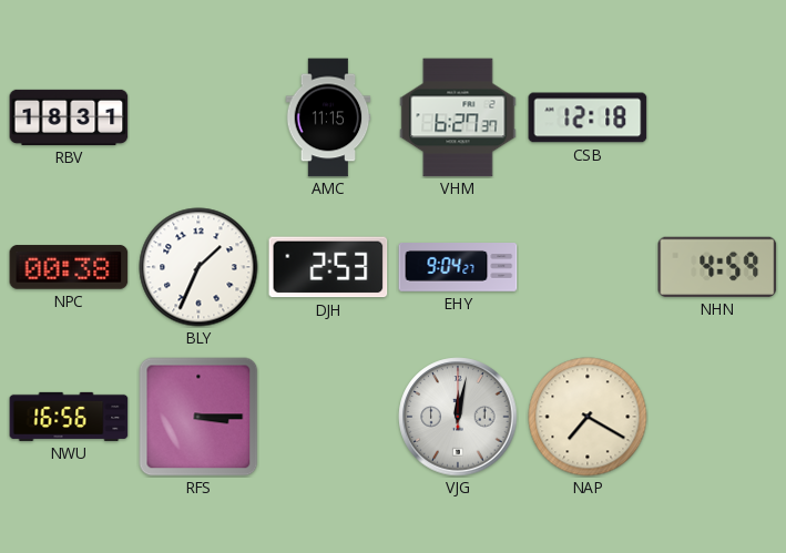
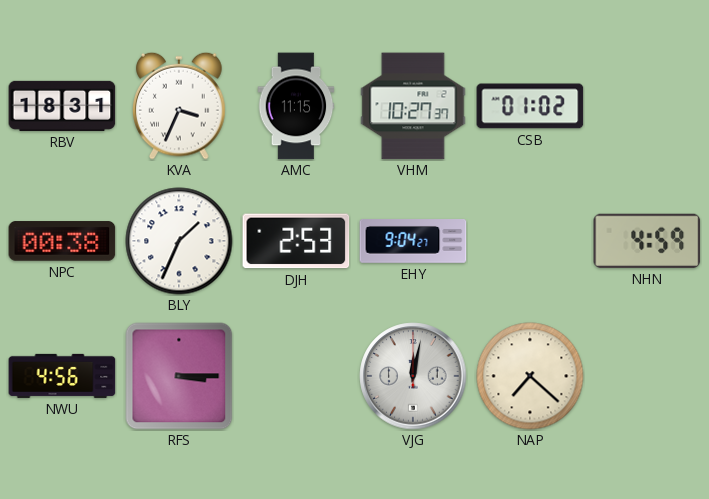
KVA: none -> 3:34
VHM: 6:27 -> 10:27
CSB: 12:18 -> 01:02
NWU: 16:56 -> 4:56
NAP: 7:20 -> 7:22
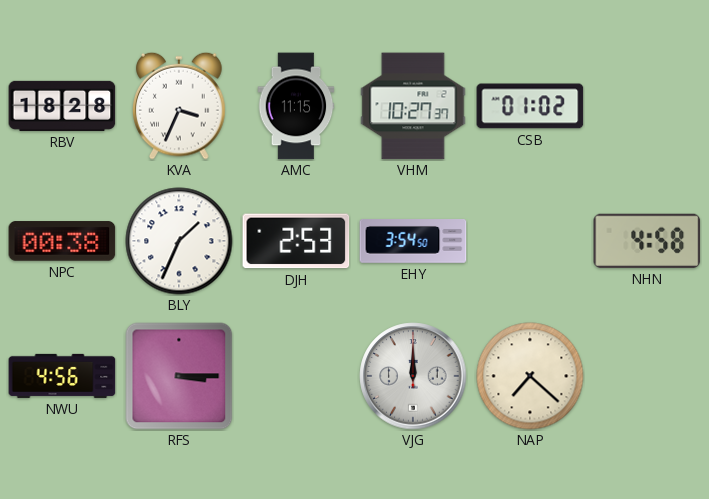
RBV: 18:31 -> 18:28
EHY: 9:04 -> 3:54
NHN: 4:59 -> 4:58
VJG: 12:02 -> 12:00
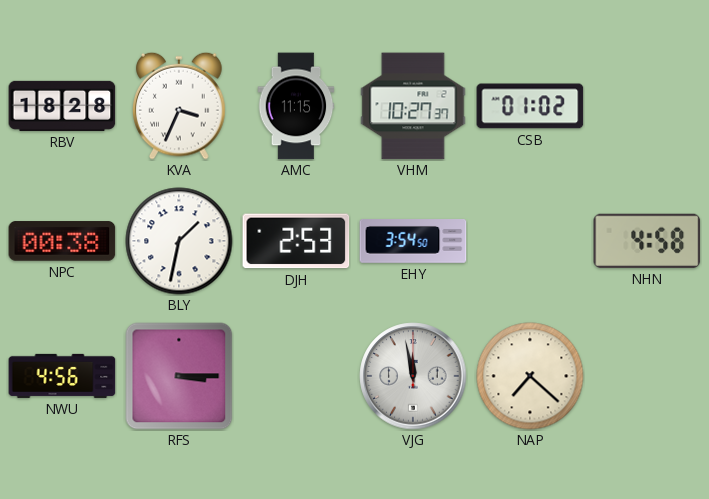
BLY: 1:34 -> 1:32
VJG: 12:00 -> 11:58
